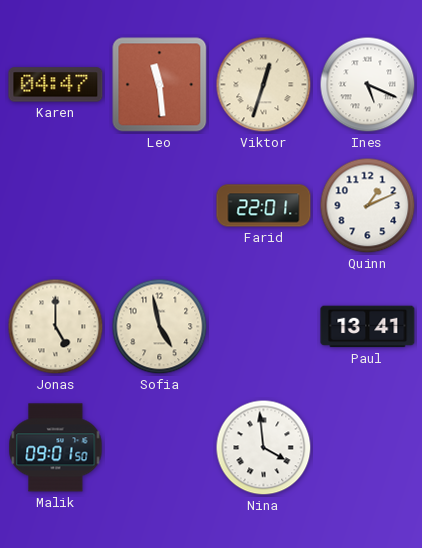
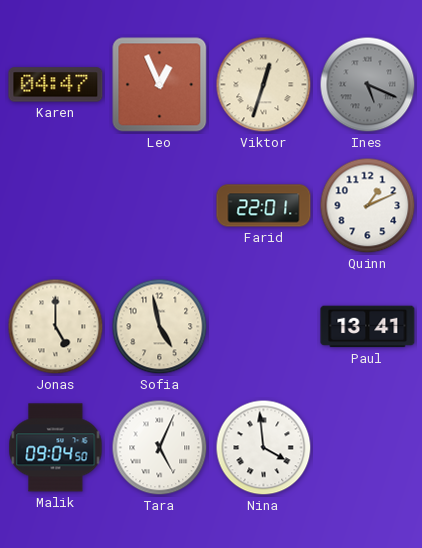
Leo: 11:29 -> 12:56
Ines dial: white -> grey
Malik: 09:01 -> 09:04
Tara: none -> 5:04
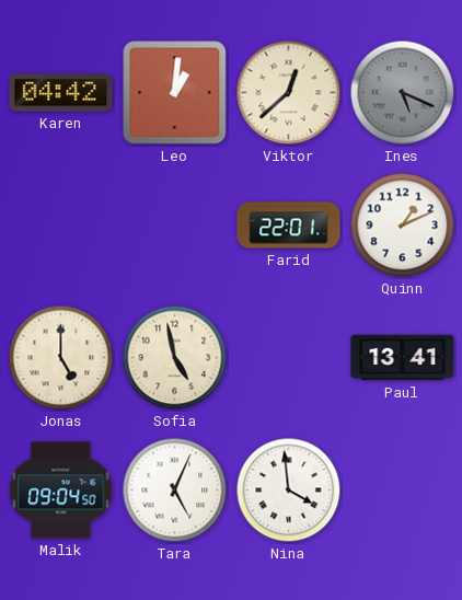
Karen: 04:47 -> 04:42
Leo: 12:56 -> 1:01
Viktor: 12:33 -> 12:38
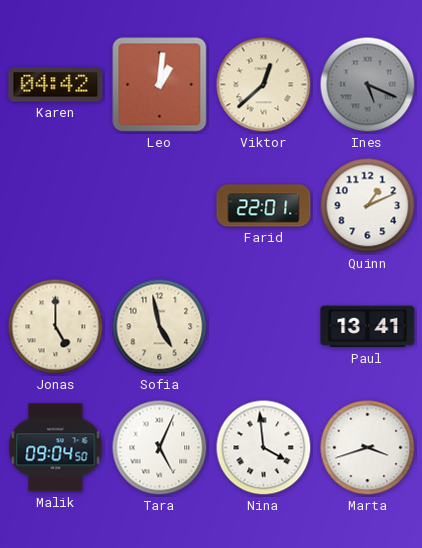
Marta: none -> 3:42
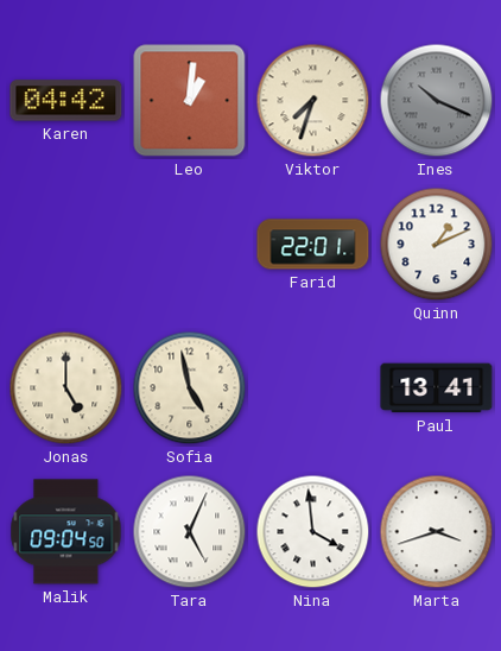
Viktor: 12:38 -> 7:33
Ines: 5:19 -> 10:19
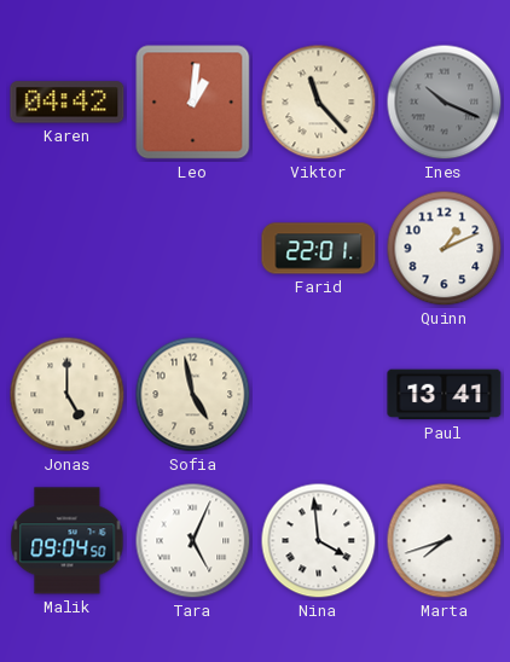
Viktor: 7:33 -> 11:23
Marta: 3:42 -> 7:42
